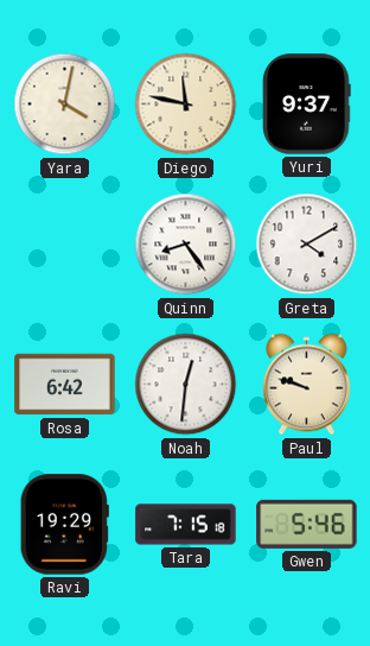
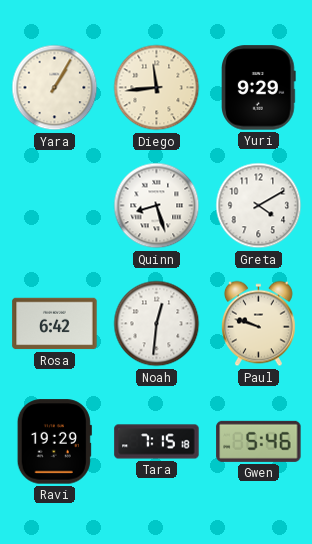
Yara: 4:02 -> 1:05
Diego: 11:47 -> 11:44
Yuri: 9:37 -> 9:29
Quinn: 8:24 -> 8:27
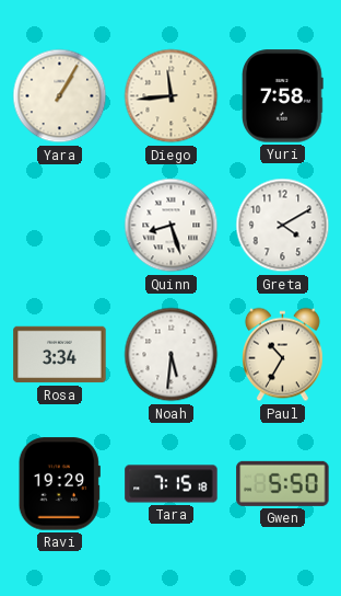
Yuri: 9:29 -> 7:58
Rosa: 6:42 -> 3:34
Noah: 12:31 -> 5:31
Paul: 9:48 -> 10:35
Gwen: 5:46 -> 5:50
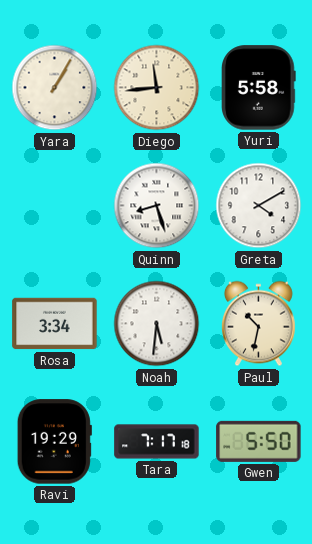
Yuri: 7:58 -> 5:58
Paul: 10:35 -> 10:32
Tara: 7:15 -> 7:17
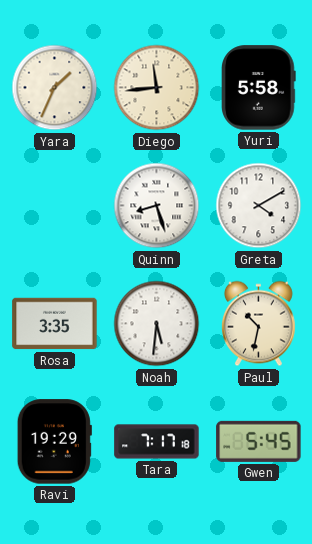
Yara: 1:05 -> 1:34
Rosa: 3:34 -> 3:35
Gwen: 5:50 -> 5:45
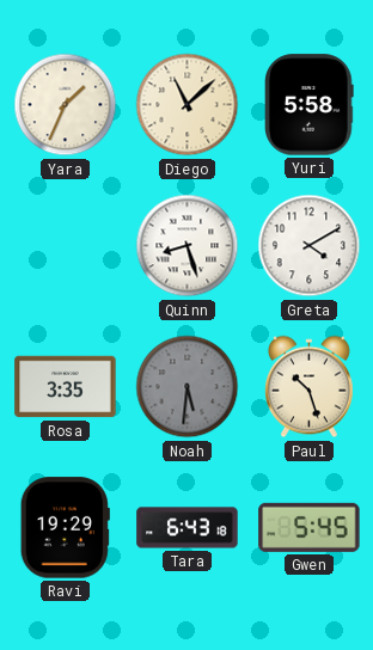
Diego: 11:44 -> 11:08
Noah dial: white -> grey
Paul: 10:32 -> 10:27
Tara: 7:17 -> 6:43
